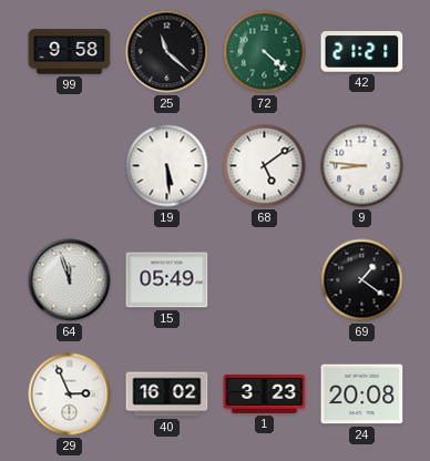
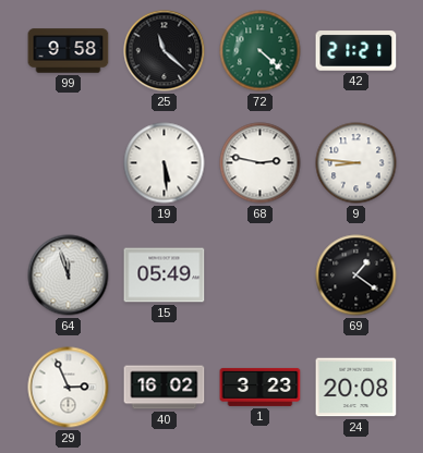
68: 5:09 -> 2:47
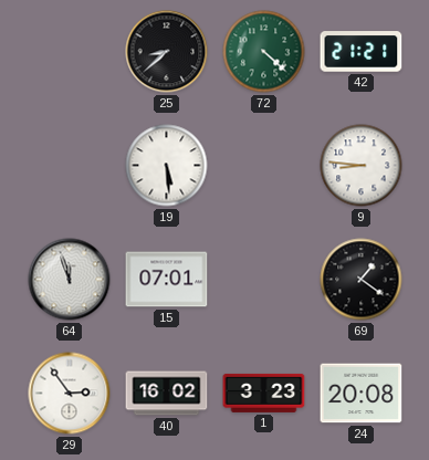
99: 9:58 -> none
25: 11:22 -> 8:38
68: 2:47 -> none
15: 05:49 -> 07:01
29: 2:56 -> 2:54
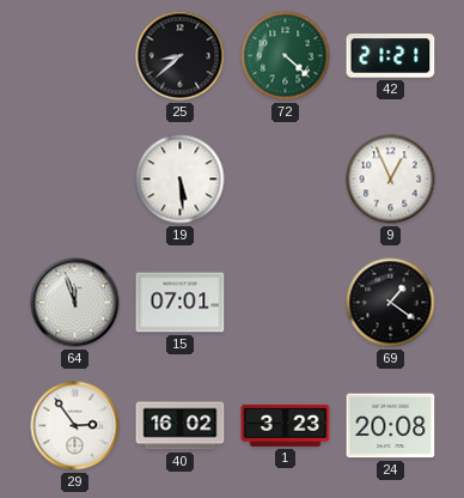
9: 8:46 -> 12:56
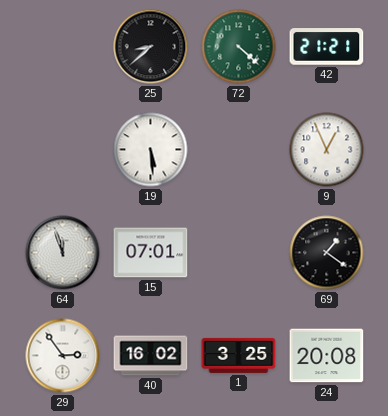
1: 3:23 -> 3:25
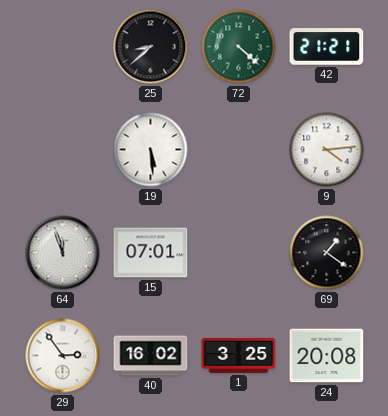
9: 12:56 -> 4:14
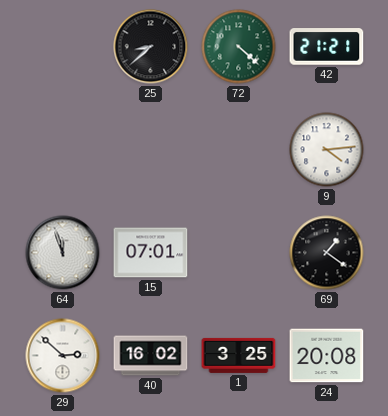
19: 5:29 -> none
29: 2:54 -> 2:52
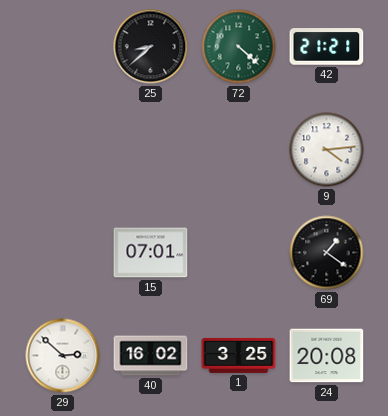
64: 11:57 -> none
